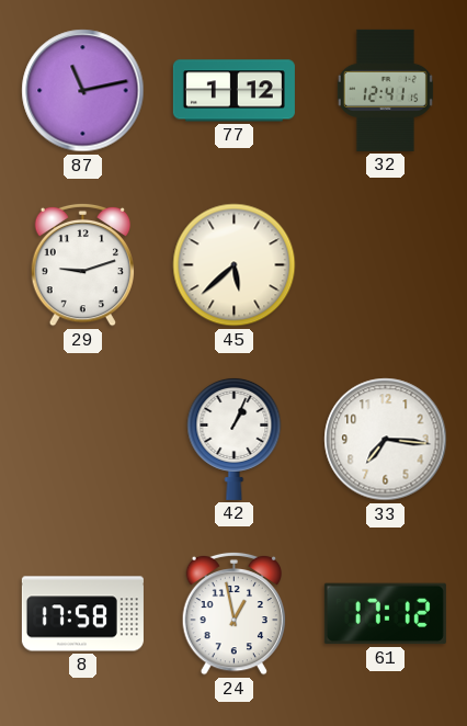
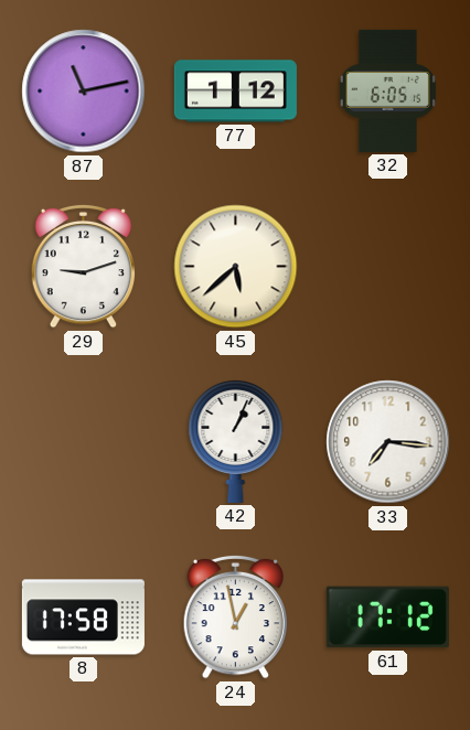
32: 12:41 -> 6:05
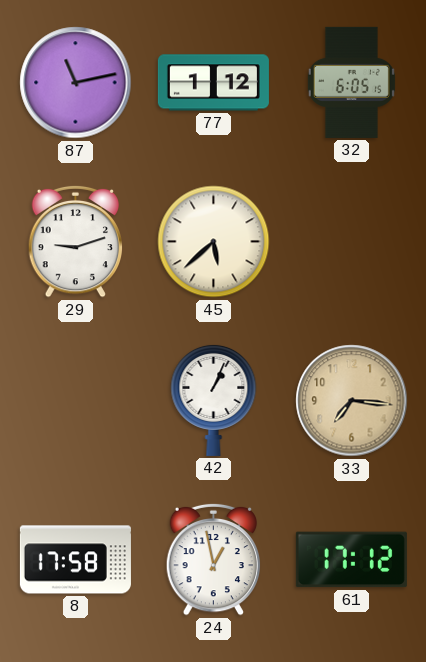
33 dial: white -> champagne
